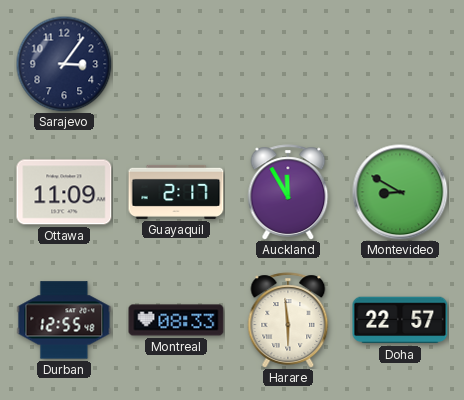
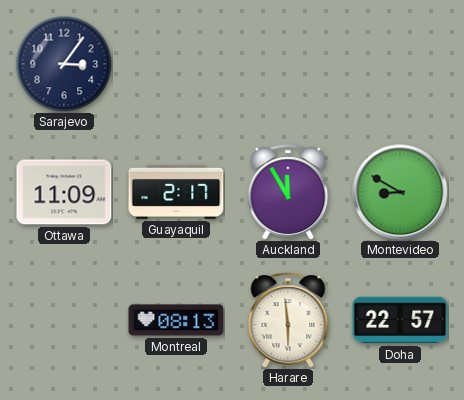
Durban: 12:55 -> none
Montreal: 08:33 -> 08:13
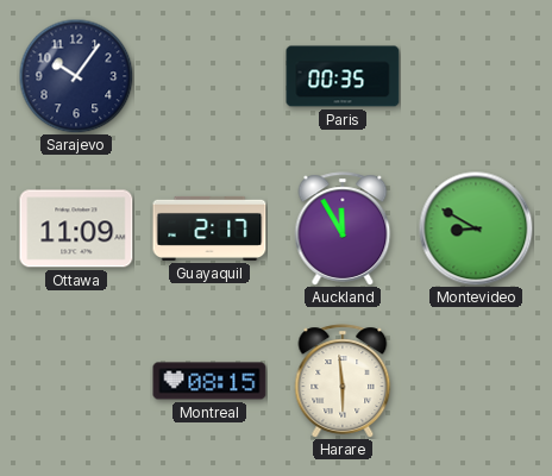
Sarajevo: 3:06 -> 10:06
Paris: none -> 00:35
Montreal: 08:13 -> 08:15
Doha: 22:57 -> none
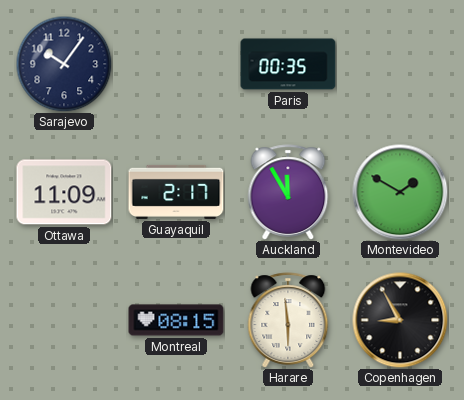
Montevideo: 8:50 -> 1:50
Copenhagen: none -> 8:55
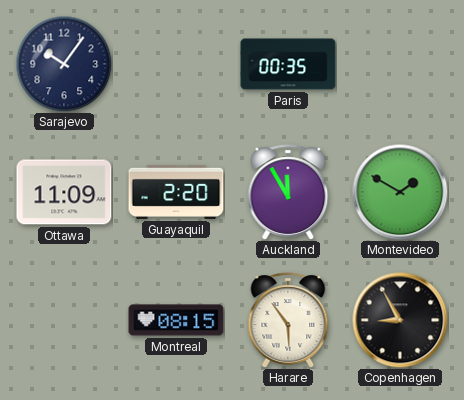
Guayaquil: 2:17 -> 2:20
Harare: 5:59 -> 5:54
